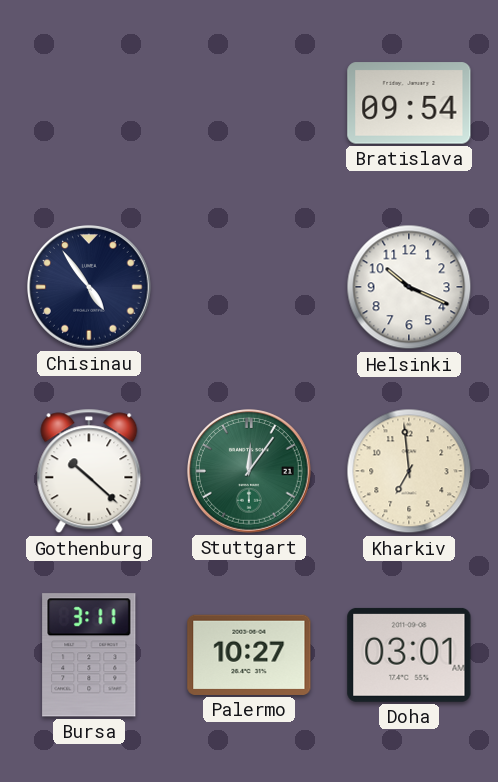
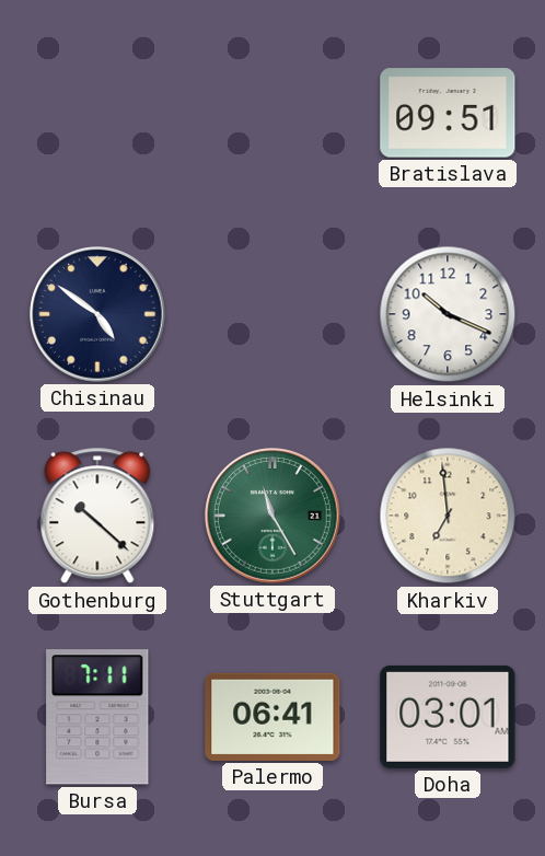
Bratislava: 09:54 -> 09:51
Chisinau: 4:54 -> 4:51
Stuttgart: 12:06 -> 11:25
Bursa: 3:11 -> 7:11
Palermo: 10:27 -> 06:41
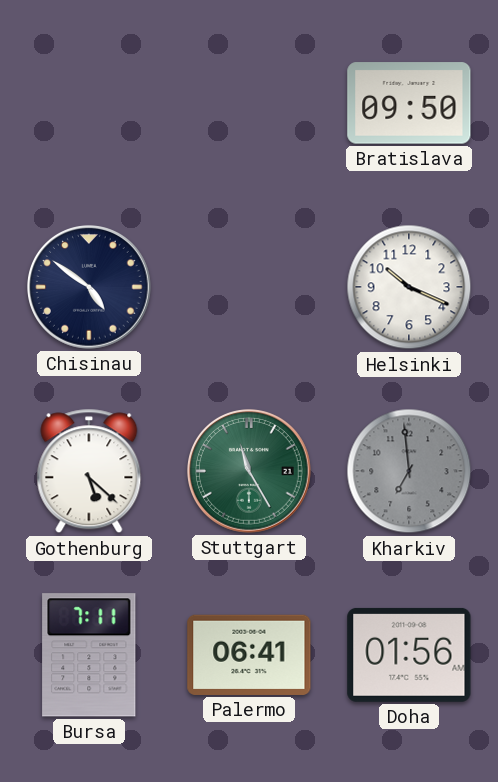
Bratislava: 09:51 -> 09:50
Gothenburg: 10:22 -> 5:22
Kharkiv dial: cream -> grey
Doha: 03:01 -> 01:56
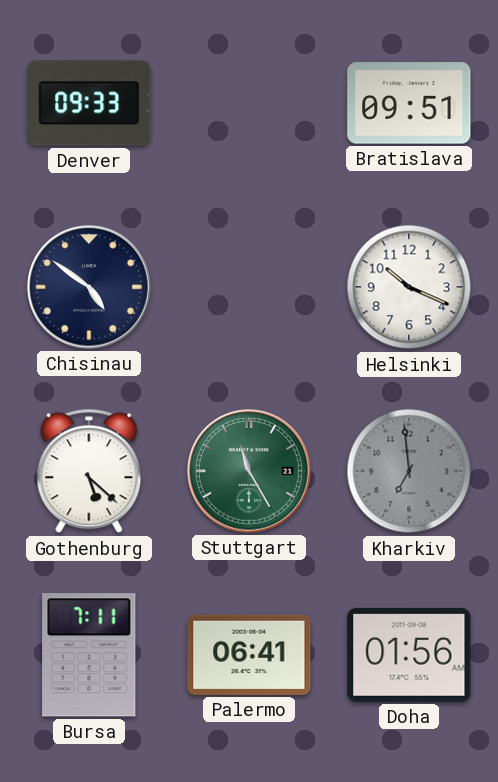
Denver: none -> 09:33
Bratislava: 09:50 -> 09:51
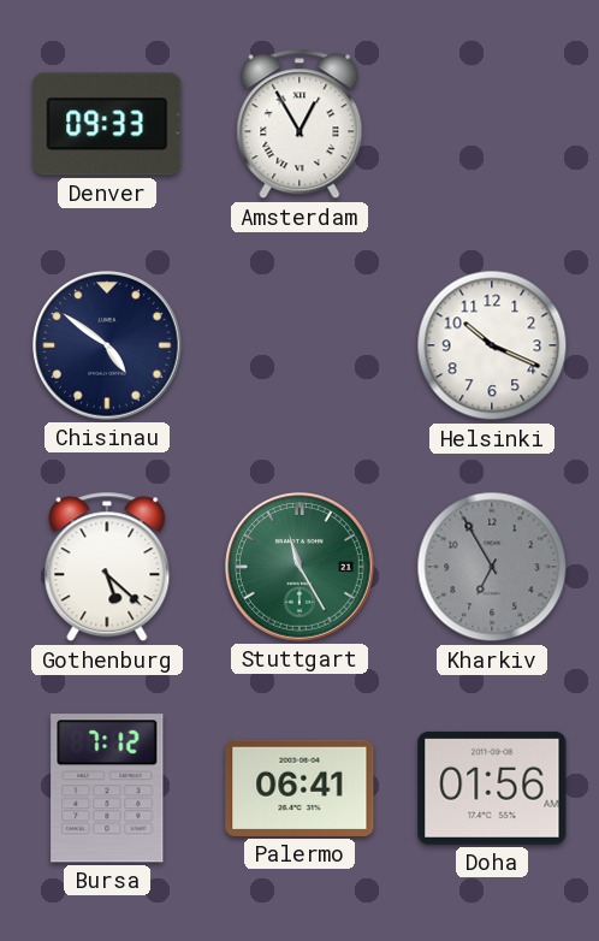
Amsterdam: none -> 12:55
Bratislava: 09:51 -> none
Kharkiv: 6:59 -> 6:55
Bursa: 7:11 -> 7:12
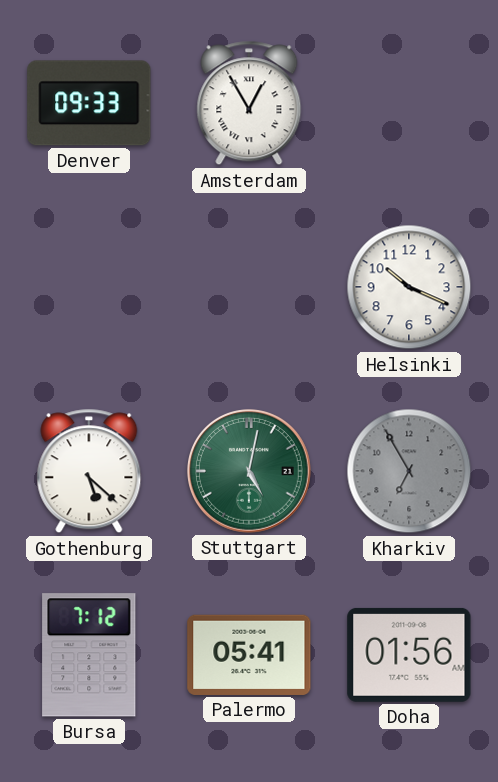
Chisinau: 4:51 -> none
Stuttgart: 11:25 -> 5:02
Palermo: 06:41 -> 05:41
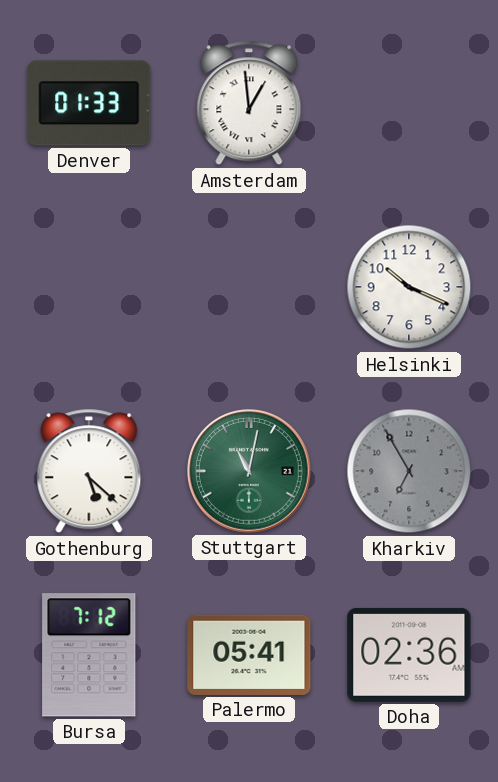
Denver: 09:33 -> 01:33
Amsterdam: 12:55 -> 12:59
Stuttgart: 5:02 -> 11:02
Doha: 01:56 -> 02:36
